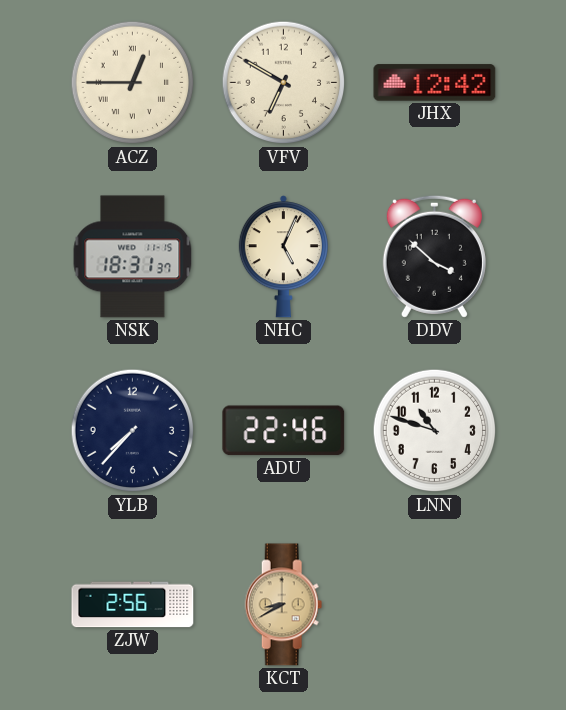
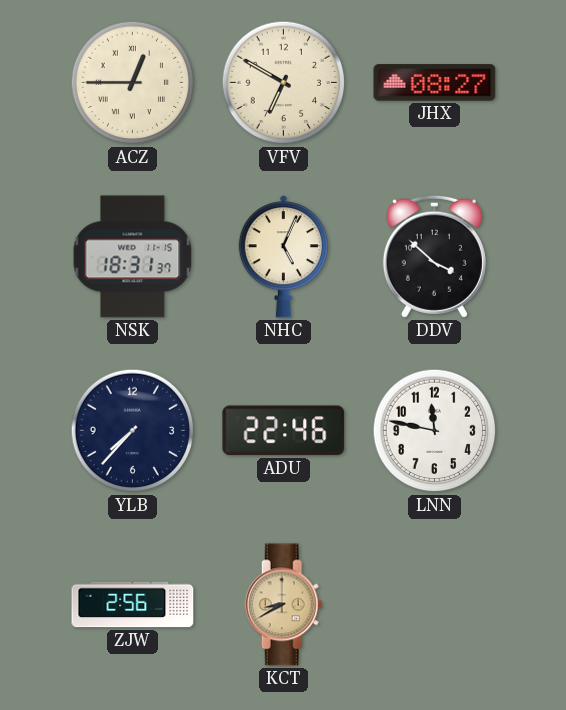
JHX: 12:42 -> 08:27
LNN: 10:48 -> 11:47
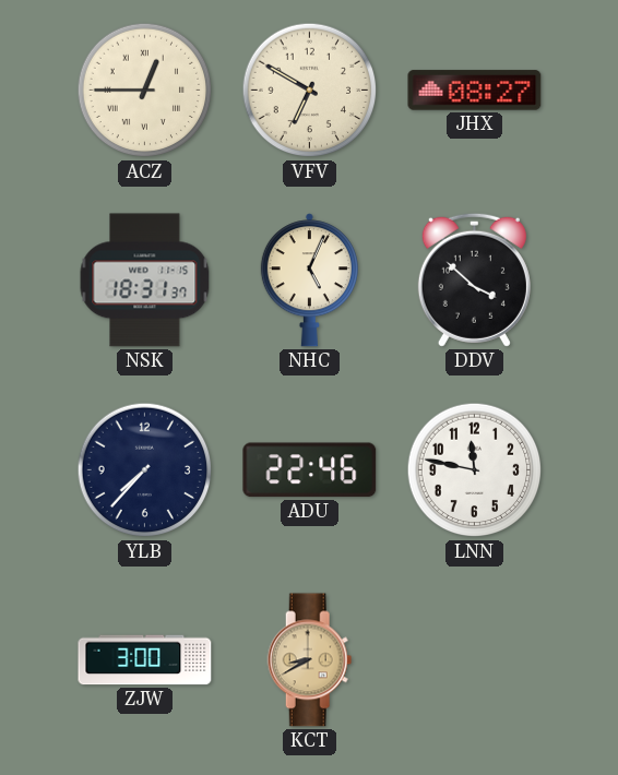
ZJW: 2:56 -> 3:00
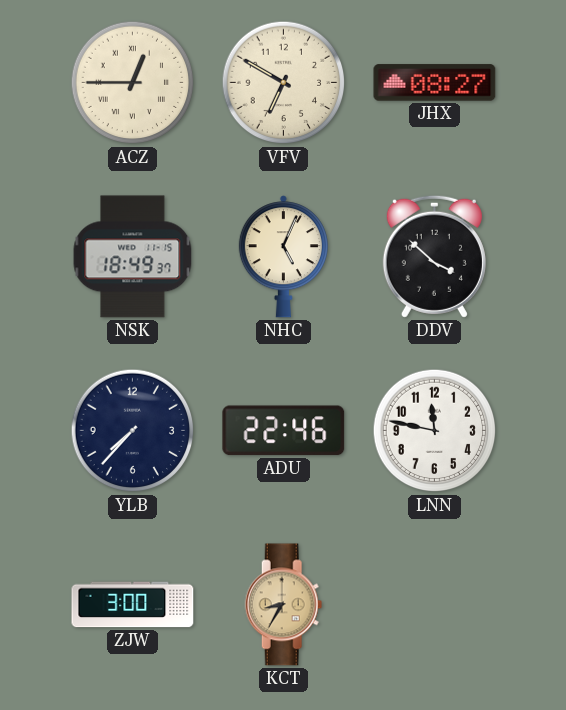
NSK: 18:31 -> 18:49
KCT: 8:40 -> 8:35
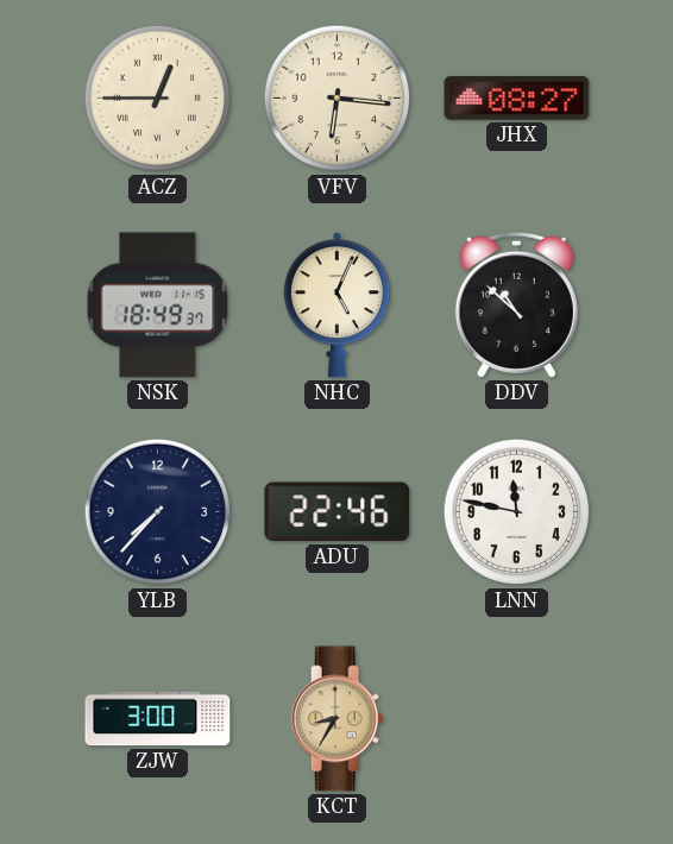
VFV: 6:50 -> 6:16
DDV: 3:52 -> 10:52
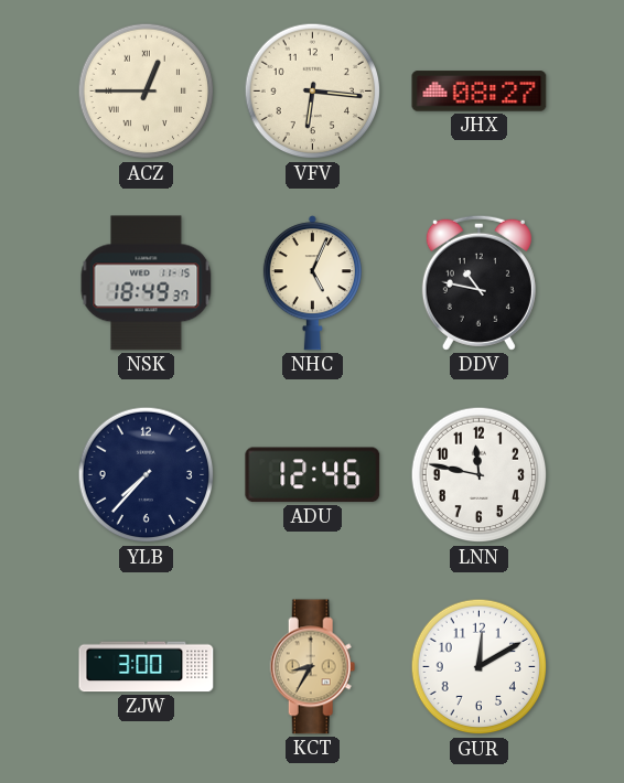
DDV: 10:52 -> 10:47
ADU: 22:46 -> 12:46
GUR: none -> 12:10
